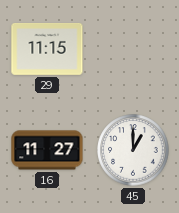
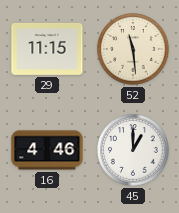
52: none -> 11:29
16: 11:27 -> 4:46
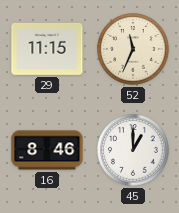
52: 11:29 -> 11:34
16: 4:46 -> 8:46
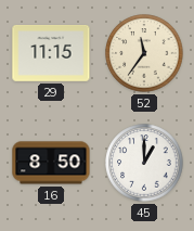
52: 11:34 -> 11:36
16: 8:46 -> 8:50
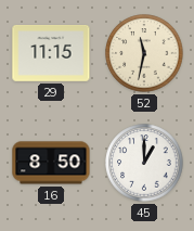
52: 11:36 -> 11:32
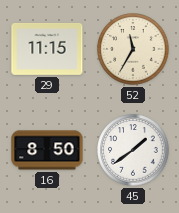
52: 11:32 -> 11:35
45: 1:00 -> 1:39
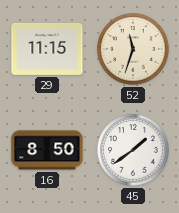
52: 11:35 -> 11:33
